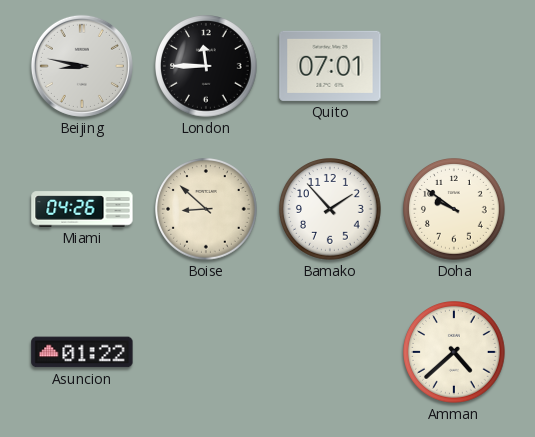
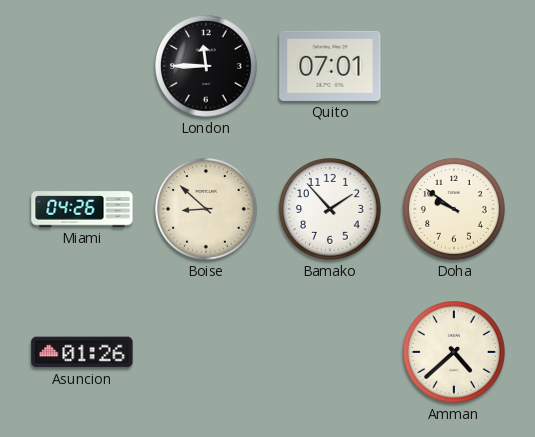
Beijing: 8:47 -> none
Asuncion: 01:22 -> 01:26
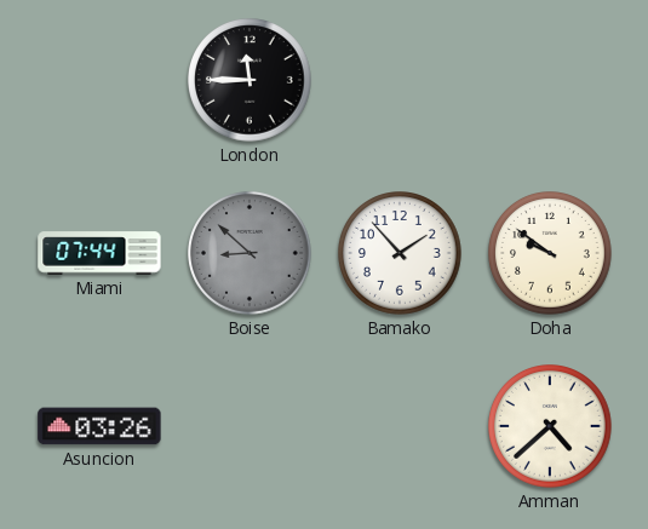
Quito: 07:01 -> none
Miami: 04:26 -> 07:44
Boise dial: cream -> grey
Asuncion: 01:26 -> 03:26
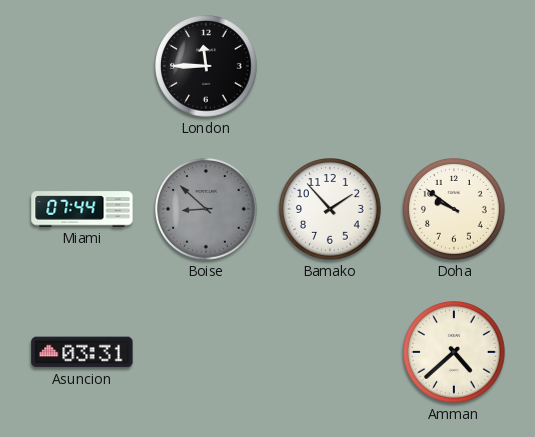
Asuncion: 03:26 -> 03:31
